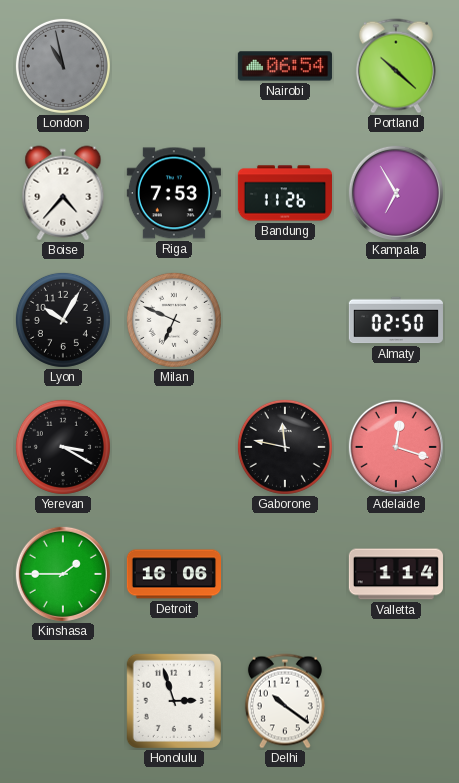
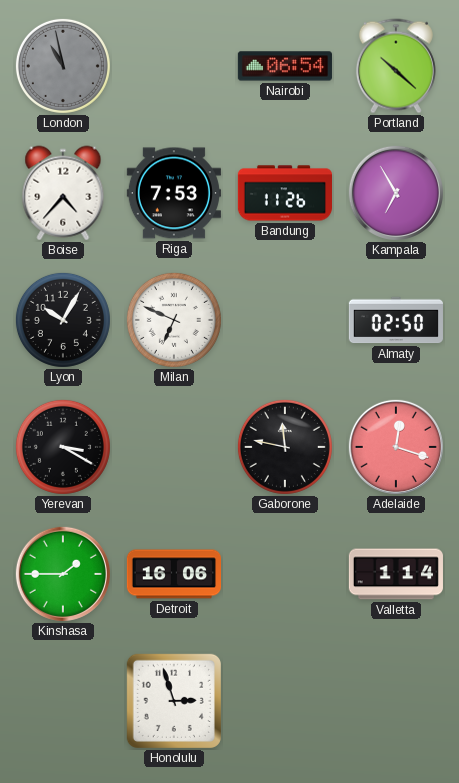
Delhi: 10:21 -> none
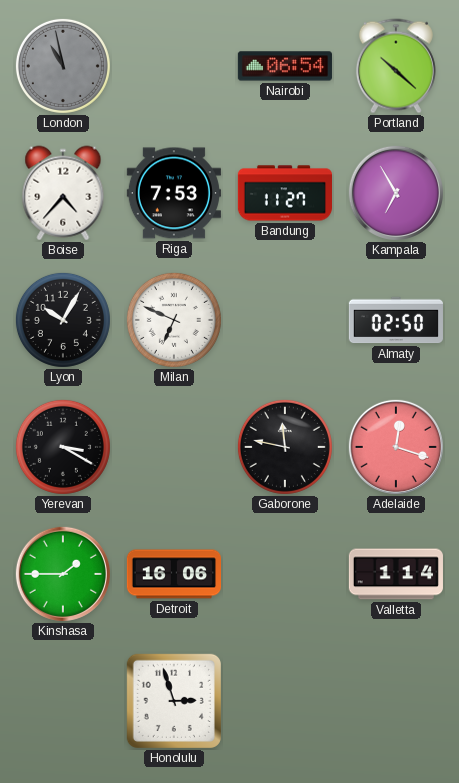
Bandung: 11:26 -> 11:27
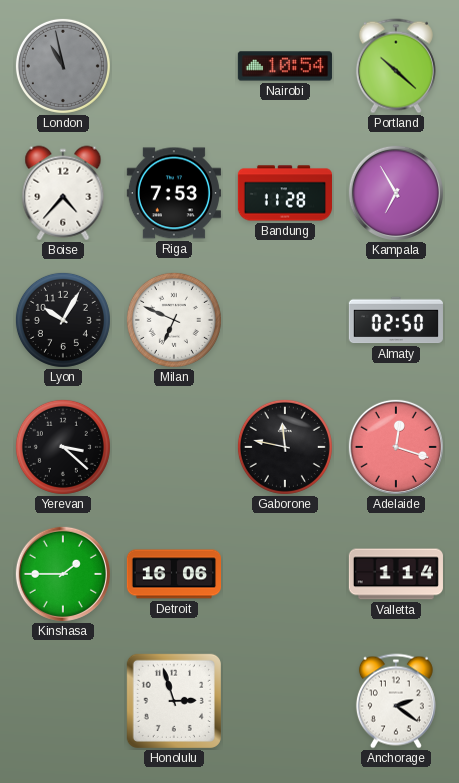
Nairobi: 06:54 -> 10:54
Bandung: 11:27 -> 11:28
Yerevan: 3:20 -> 3:22
Anchorage: none -> 2:21
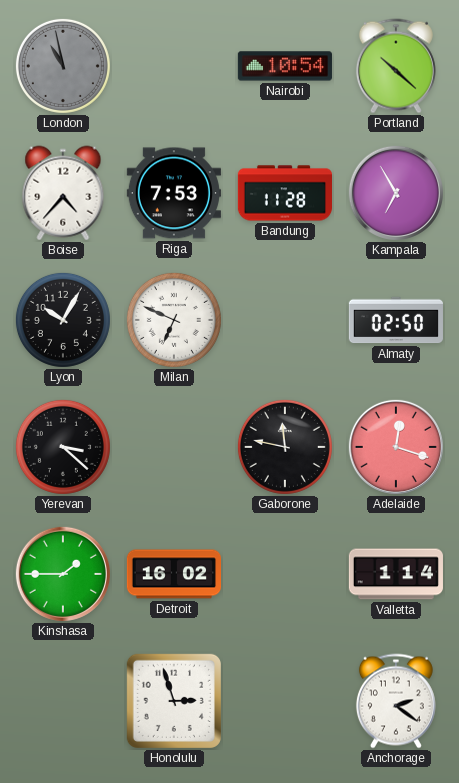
Detroit: 16:06 -> 16:02
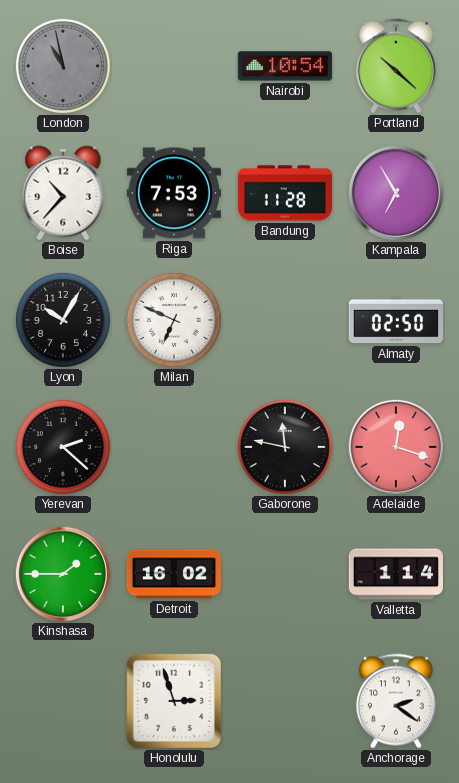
Boise: 4:37 -> 10:37
Yerevan: 3:22 -> 2:22
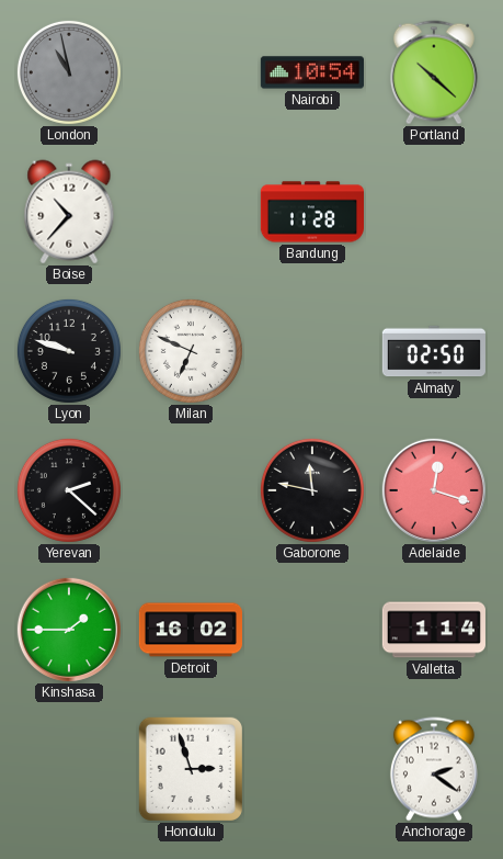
Riga: 7:53 -> none
Kampala: 6:55 -> none
Lyon: 10:05 -> 9:48
